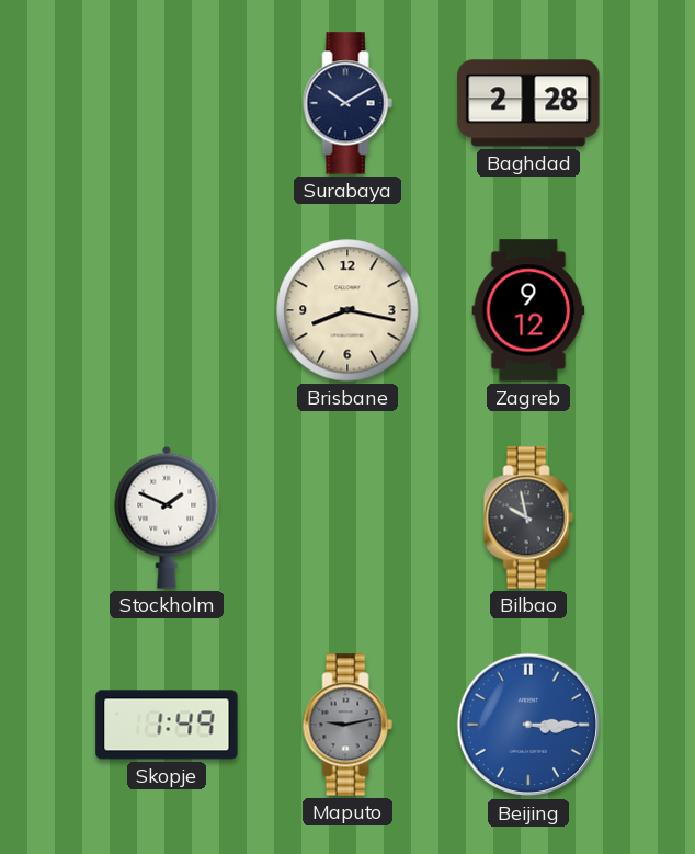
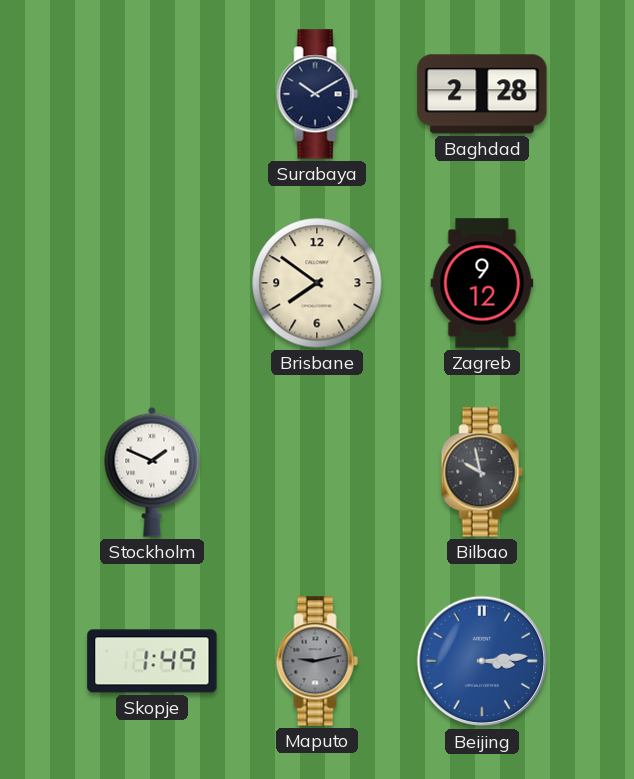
Brisbane: 8:17 -> 7:51
Beijing: 3:15 -> 3:14
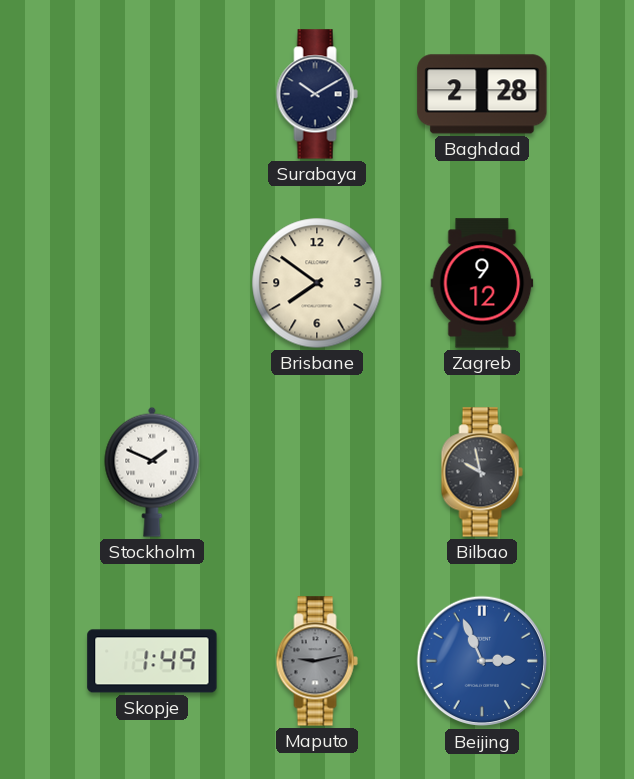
Beijing: 3:14 -> 2:56
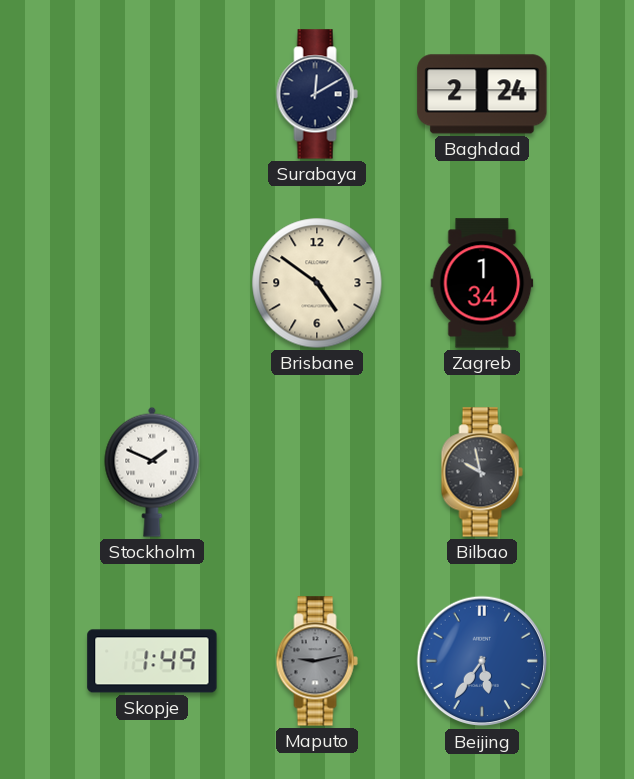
Surabaya: 10:10 -> 12:10
Baghdad: 2:28 -> 2:24
Brisbane: 7:51 -> 4:51
Zagreb: 9:12 -> 1:34
Beijing: 2:56 -> 5:36
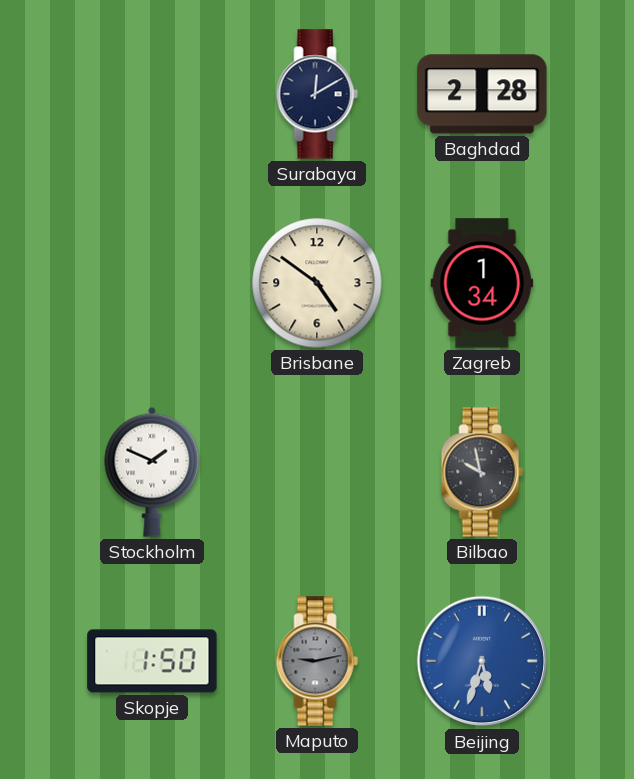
Baghdad: 2:24 -> 2:28
Skopje: 1:49 -> 1:50
Beijing: 5:36 -> 5:33
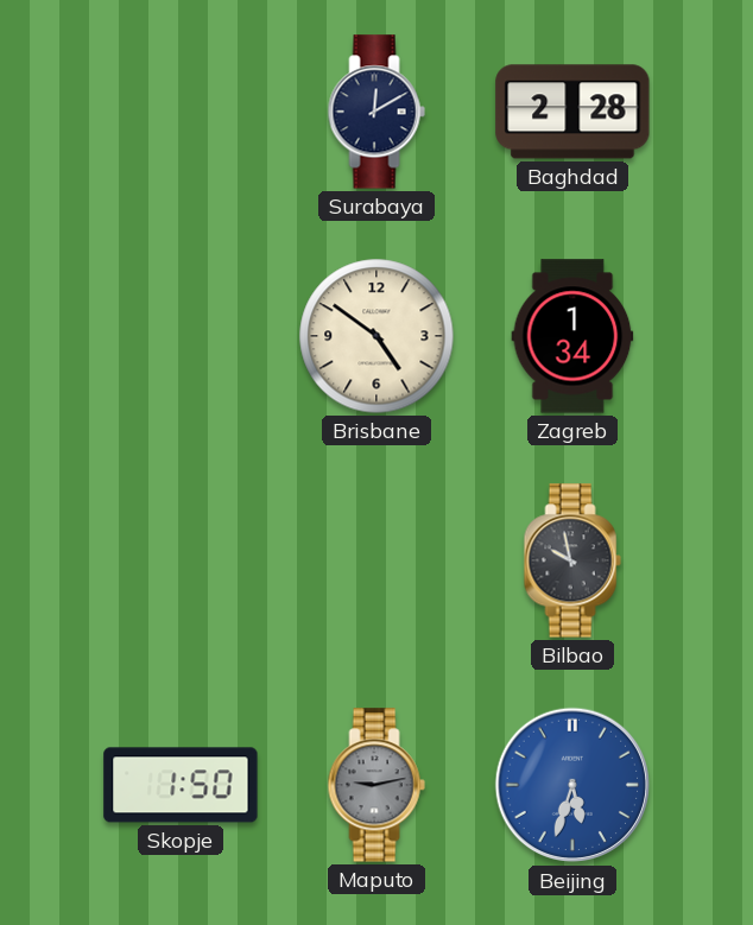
Stockholm: 1:49 -> none
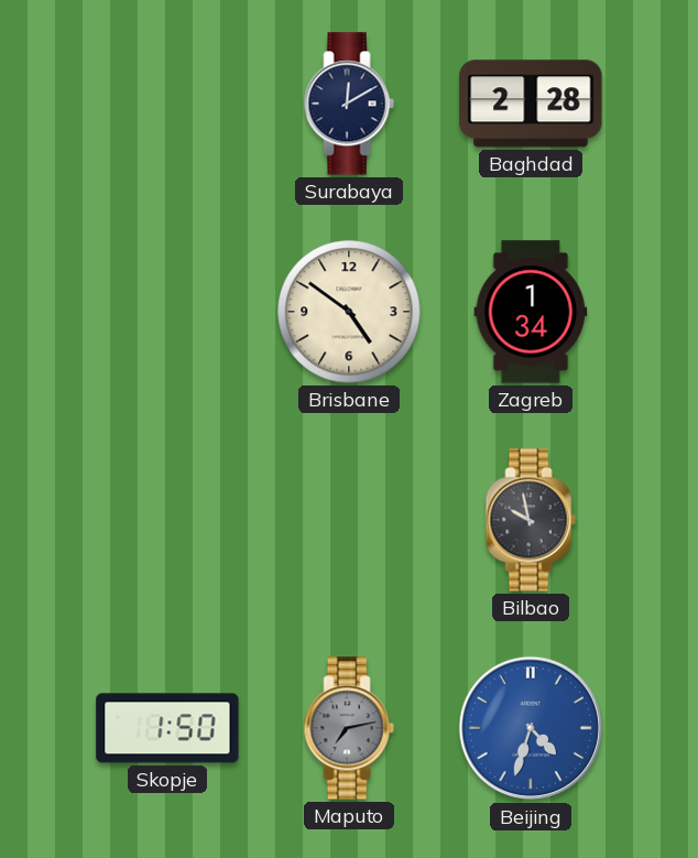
Maputo: 9:13 -> 7:13
Beijing: 5:33 -> 4:33
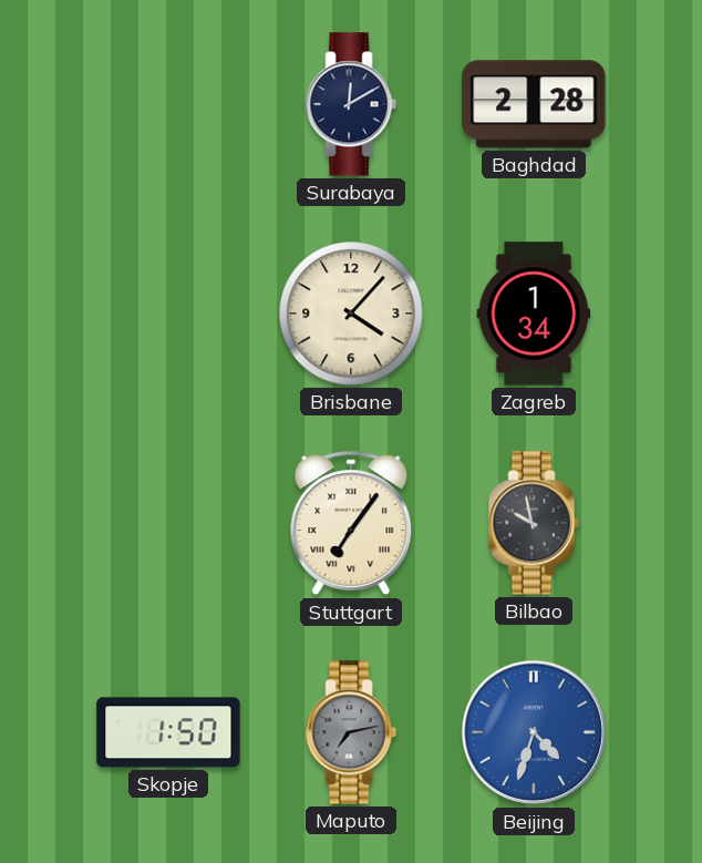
Brisbane: 4:51 -> 4:07
Stuttgart: none -> 7:06
